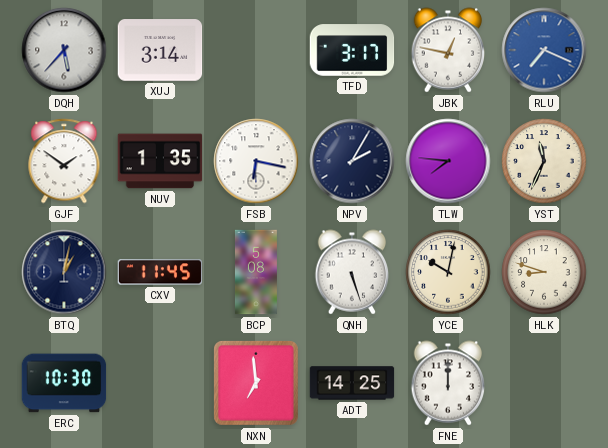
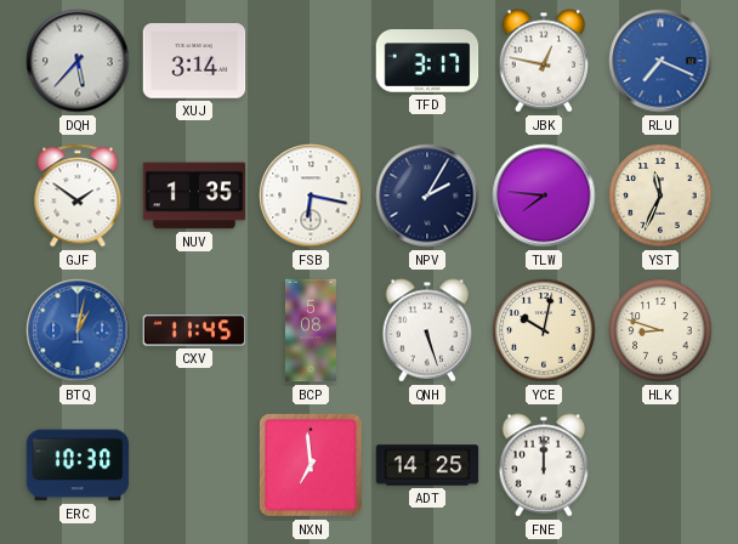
BTQ dial: navy -> blue
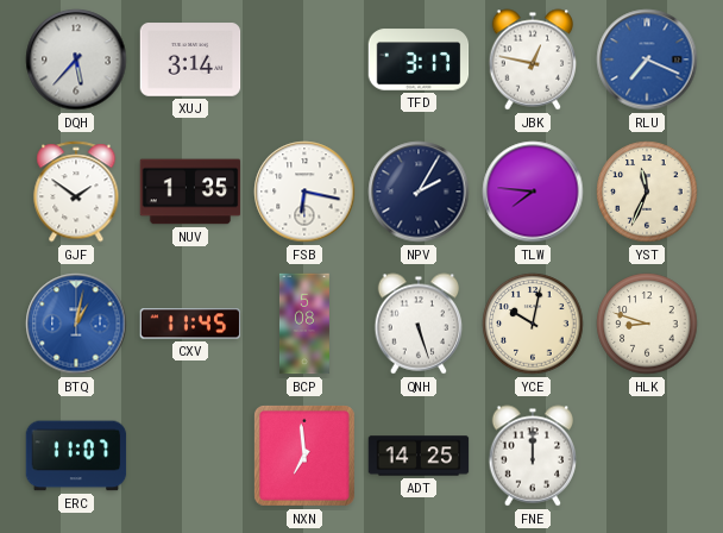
ERC: 10:30 -> 11:07
